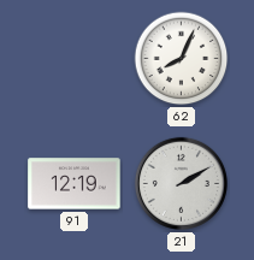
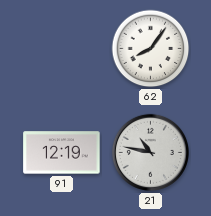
62: 8:04 -> 8:06
21: 2:10 -> 10:47
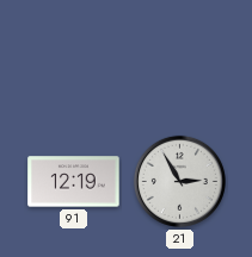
62: 8:06 -> none
21: 10:47 -> 2:55
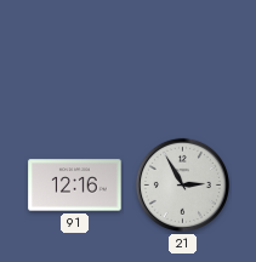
91: 12:19 -> 12:16
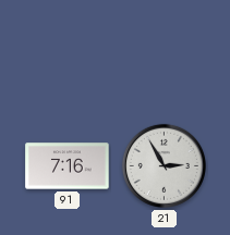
91: 12:16 -> 7:16
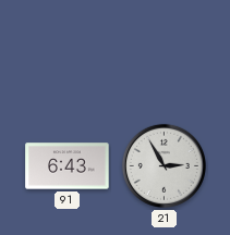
91: 7:16 -> 6:43
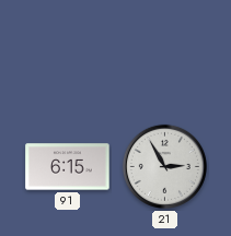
91: 6:43 -> 6:15
